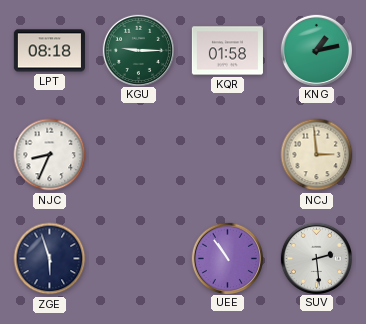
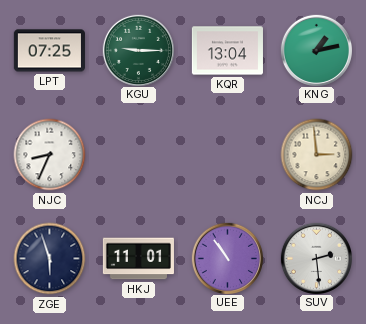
LPT: 08:18 -> 07:25
KQR: 01:58 -> 13:04
HKJ: none -> 11:01
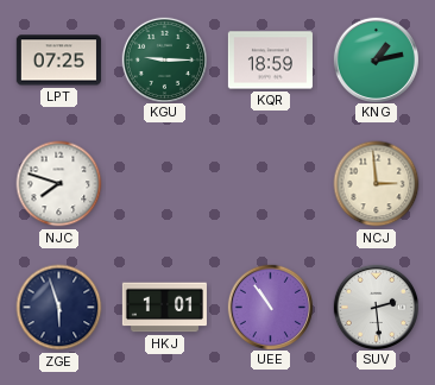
KQR: 13:04 -> 18:59
NJC: 8:34 -> 7:48
HKJ: 11:01 -> 1:01
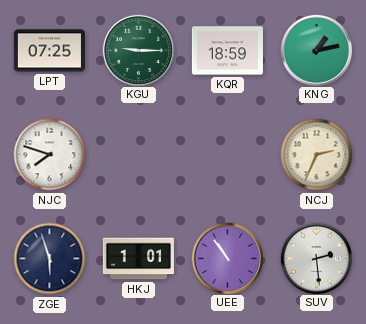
NCJ: 2:59 -> 2:34
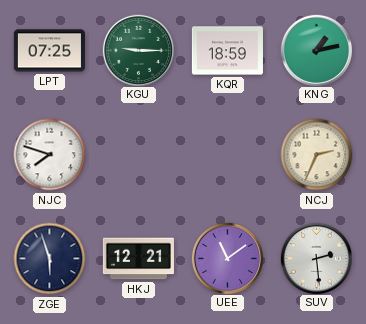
HKJ: 1:01 -> 12:21
UEE: 10:54 -> 11:09
